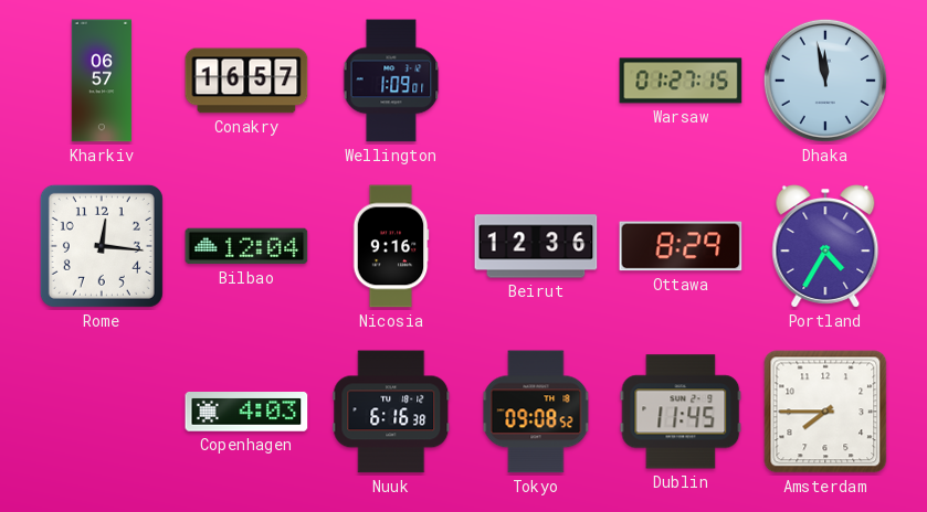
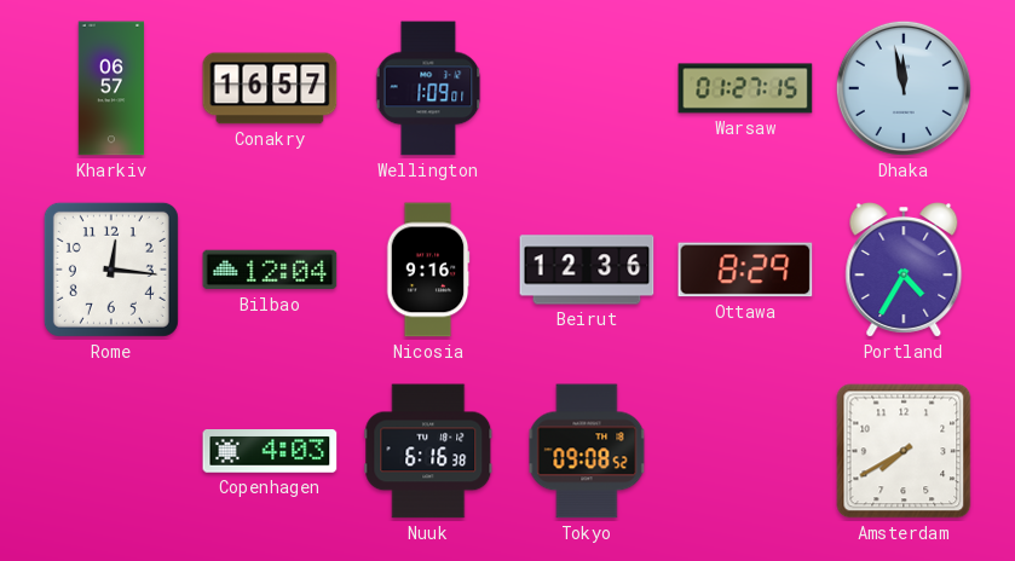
Dublin: 11:45 -> none
Amsterdam: 7:45 -> 7:40
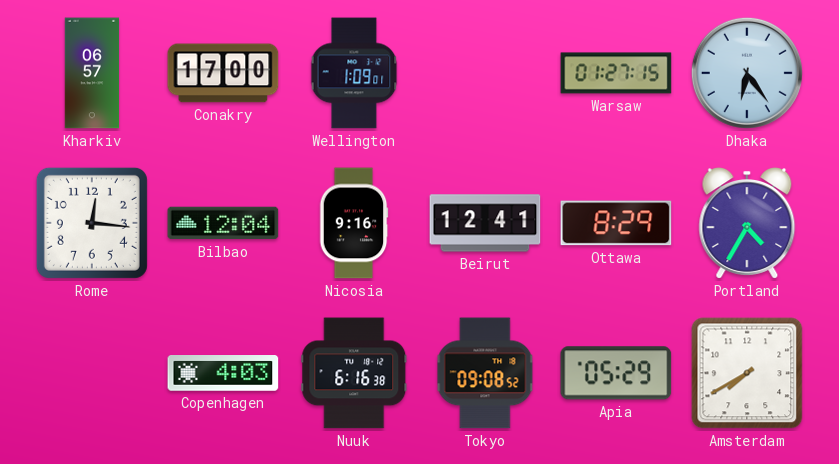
Conakry: 16:57 -> 17:00
Dhaka: 11:58 -> 6:24
Beirut: 12:36 -> 12:41
Apia: none -> 05:29
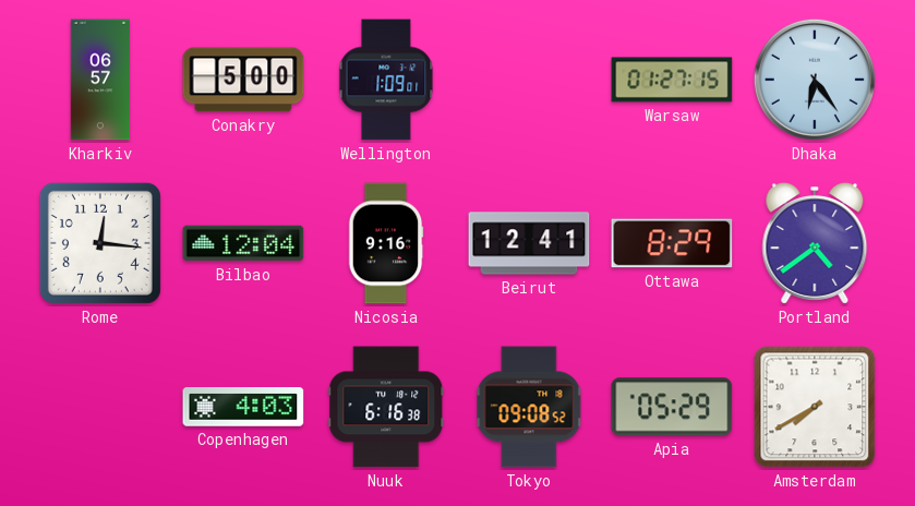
Conakry: 17:00 -> 5:00
Portland: 4:35 -> 4:39
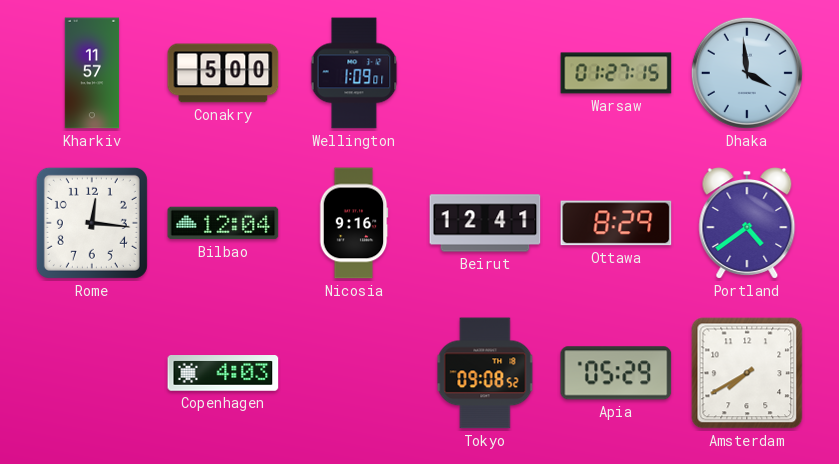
Kharkiv: 06:57 -> 11:57
Dhaka: 6:24 -> 3:59
Nuuk: 6:16 -> none
